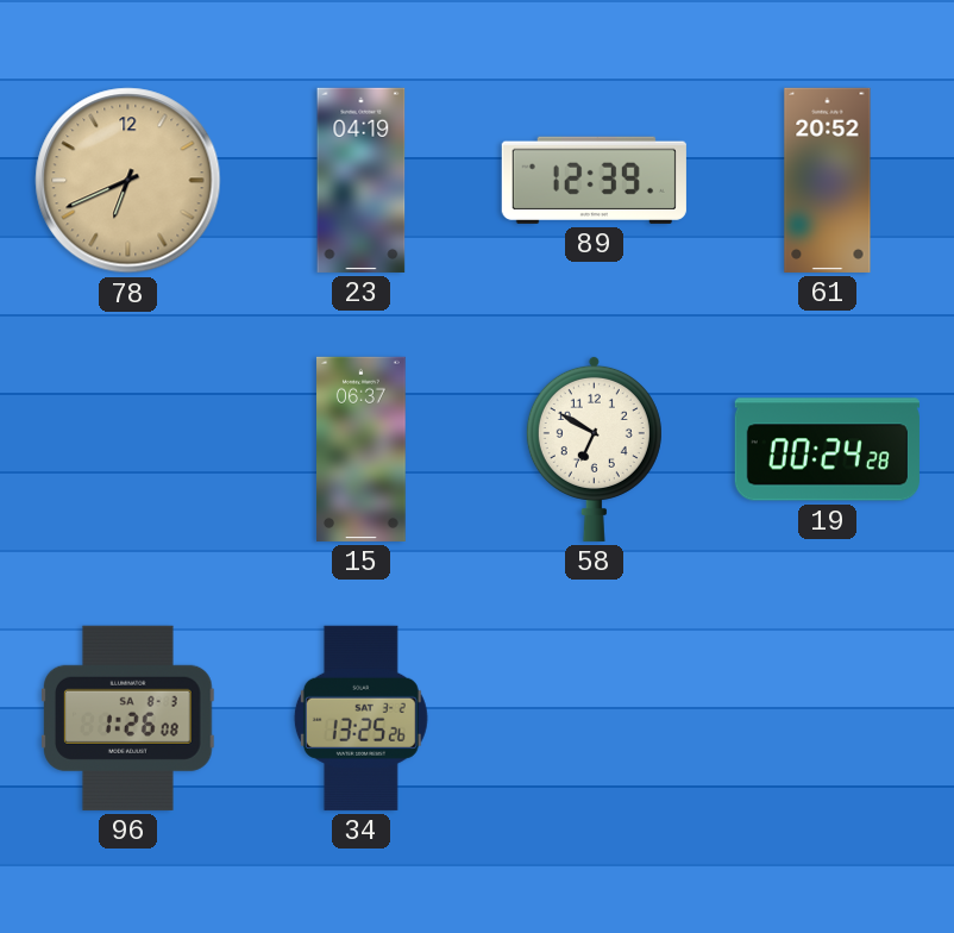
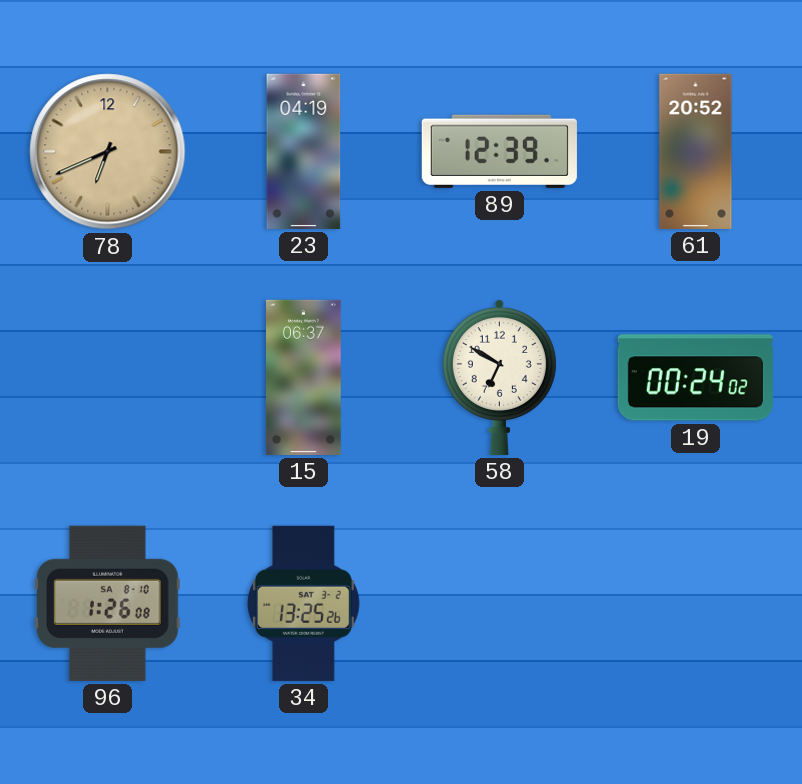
19: 00:24:28 -> 00:24:02
96 date: SA 8-3 -> SA 8-10
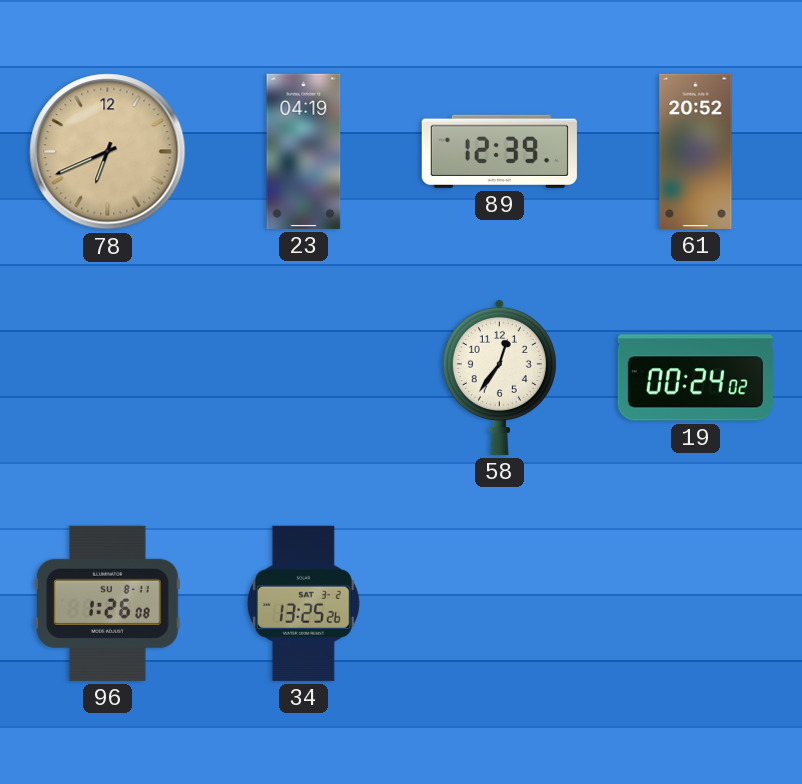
15: 06:37 -> none
58: 6:50 -> 12:36
96 date: SA 8-10 -> SU 8-11
